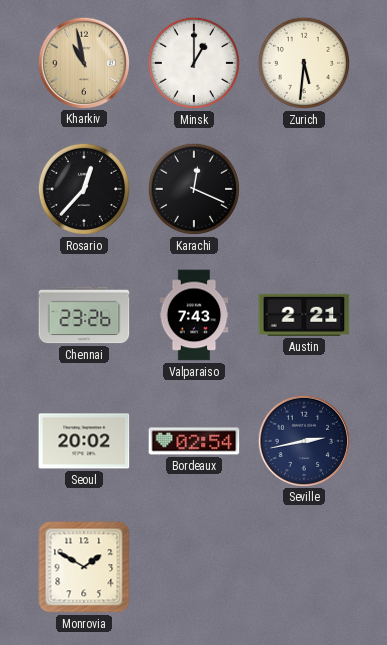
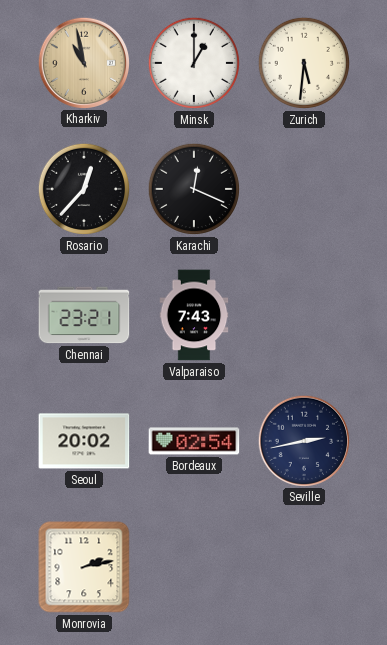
Chennai: 23:26 -> 23:21
Austin: 2:21 -> none
Monrovia: 1:50 -> 2:13
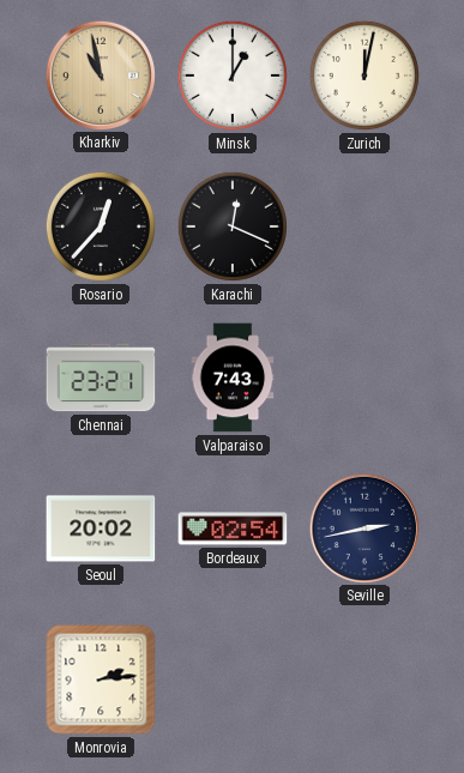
Zurich: 5:31 -> 12:02
Monrovia: 2:13 -> 2:14
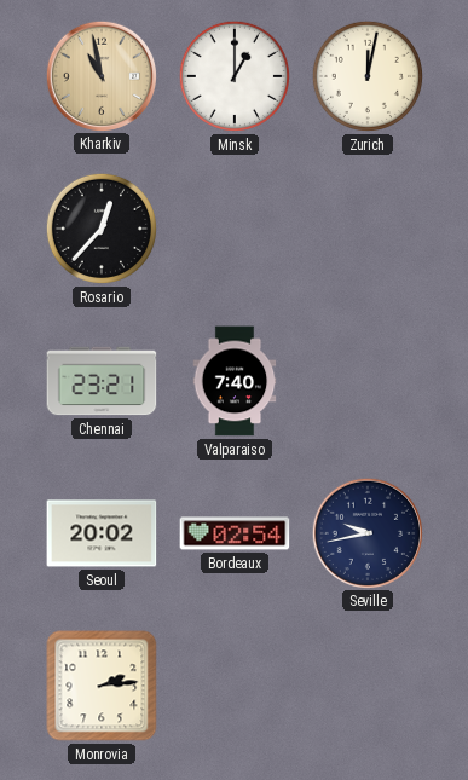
Karachi: 12:19 -> none
Valparaiso: 7:43 -> 7:40
Seville: 2:43 -> 9:43
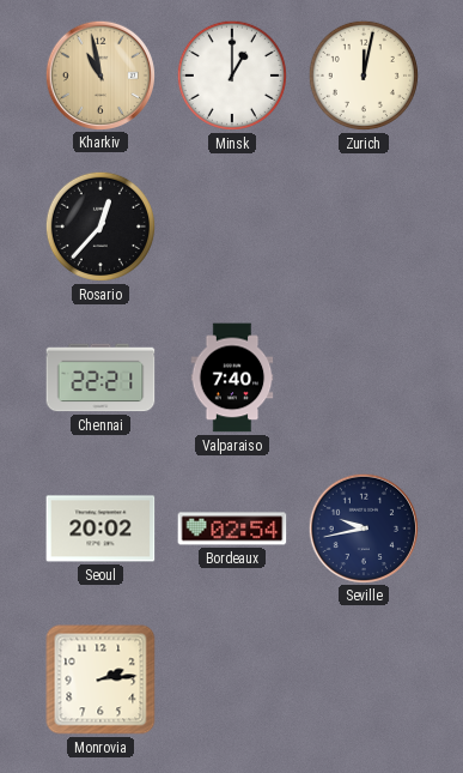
Chennai: 23:21 -> 22:21
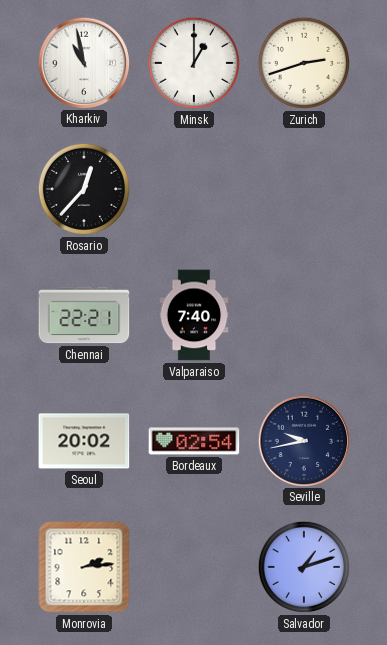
Kharkiv dial: champagne -> white
Zurich: 12:02 -> 2:42
Salvador: none -> 1:12
